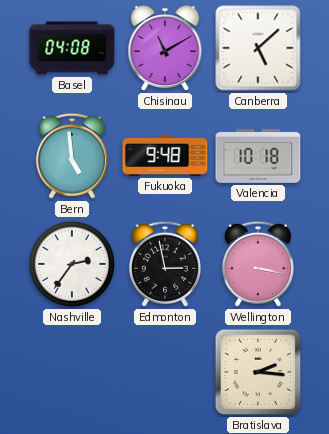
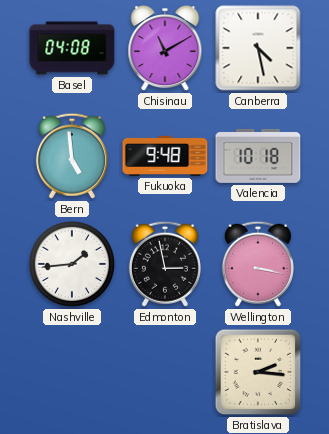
Canberra: 5:08 -> 4:28
Nashville: 2:36 -> 1:44
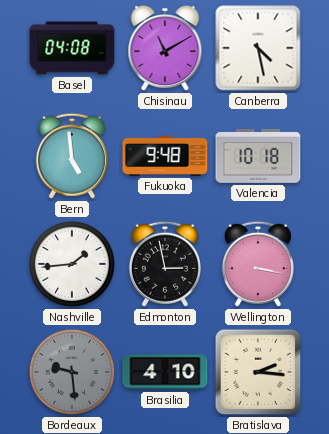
Bordeaux: none -> 9:29
Brasilia: none -> 4:10
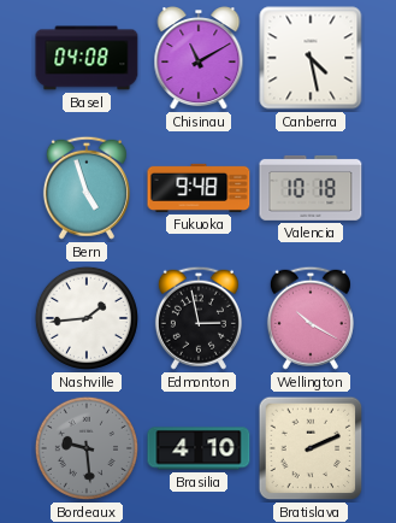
Bern: 4:59 -> 4:57
Wellington: 3:17 -> 10:20
Bratislava: 2:16 -> 2:11
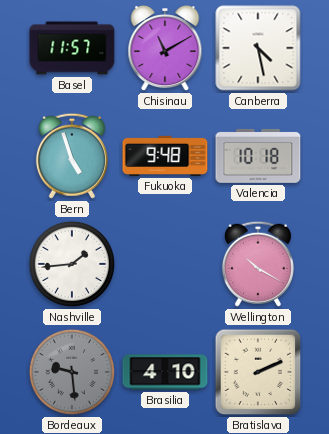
Basel: 04:08 -> 11:57
Edmonton: 2:58 -> none
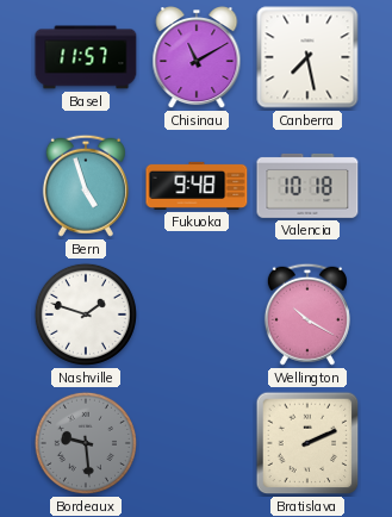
Canberra: 4:28 -> 7:28
Nashville: 1:44 -> 1:48
Brasilia: 4:10 -> none
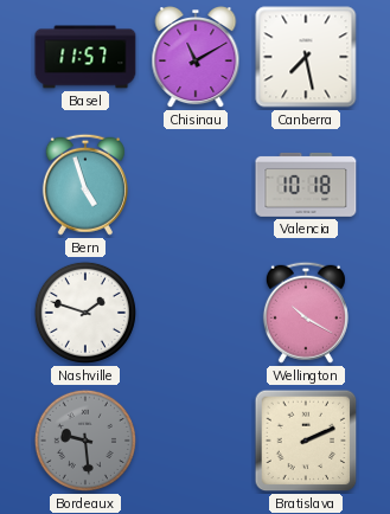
Fukuoka: 9:48 -> none
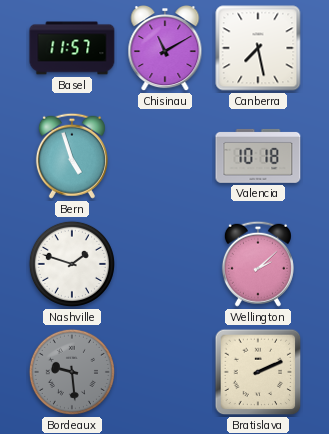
Wellington: 10:20 -> 2:08
